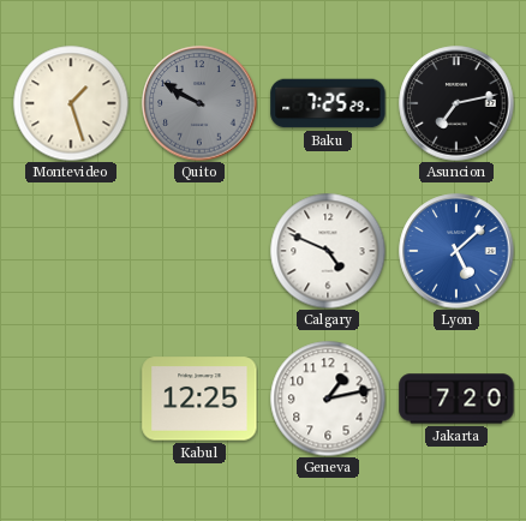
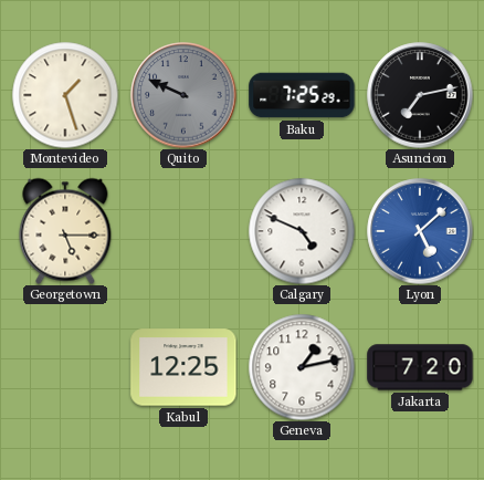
Quito: 9:50 -> 9:49
Georgetown: none -> 5:15
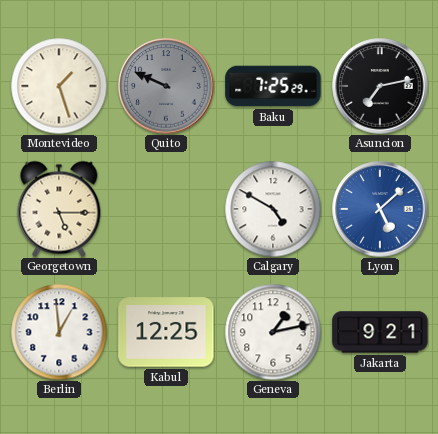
Calgary: 4:49 -> 4:50
Berlin: none -> 12:59
Jakarta: 7:20 -> 9:21
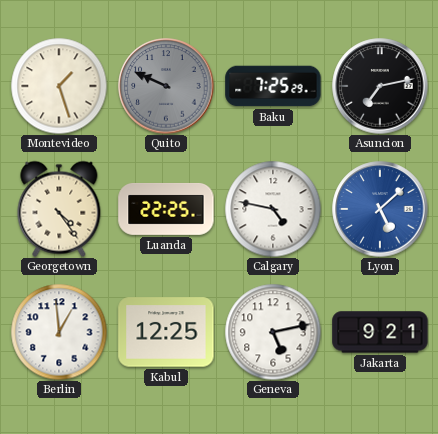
Georgetown: 5:15 -> 4:24
Luanda: none -> 22:25
Calgary: 4:50 -> 4:47
Geneva: 1:13 -> 5:13
